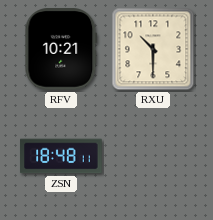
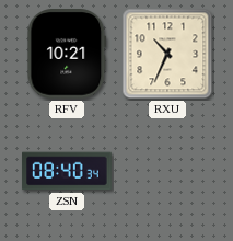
RXU: 10:30 -> 10:34
ZSN: 18:48 -> 08:40
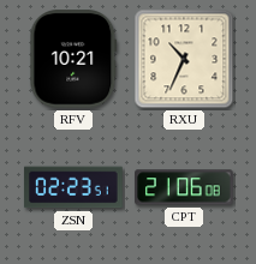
ZSN: 08:40 -> 02:23
CPT: none -> 21:06
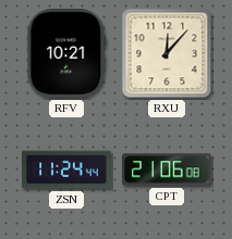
RXU: 10:34 -> 12:07
ZSN: 02:23 -> 11:24
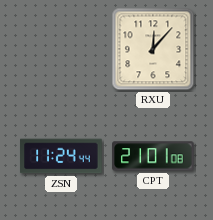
RFV: 10:21 -> none
CPT: 21:06 -> 21:01
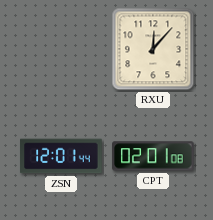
ZSN: 11:24 -> 12:01
CPT: 21:01 -> 02:01
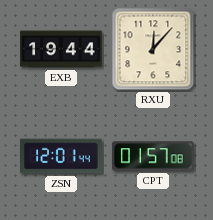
EXB: none -> 19:44
CPT: 02:01 -> 01:57
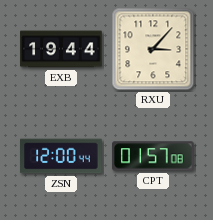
RXU: 12:07 -> 3:07
ZSN: 12:01 -> 12:00
